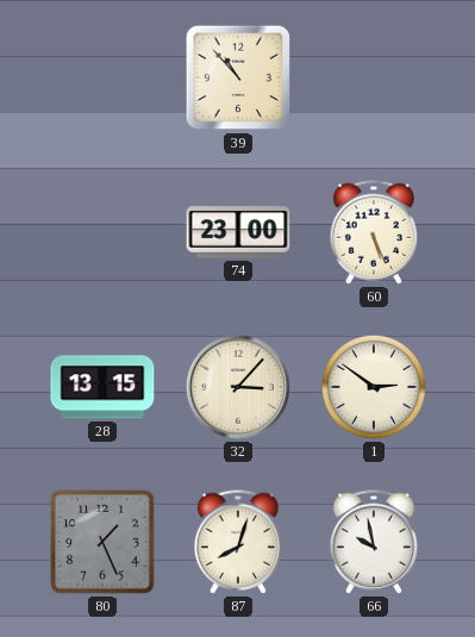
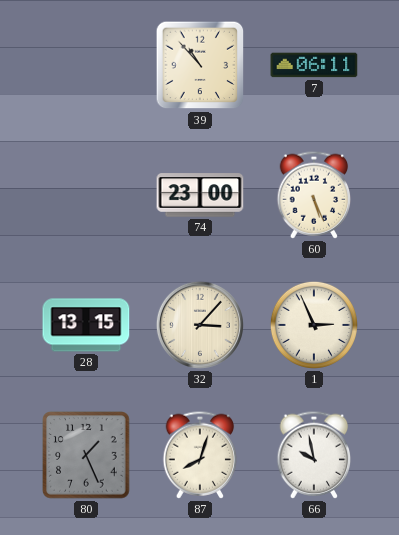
7: none -> 06:11
1: 2:51 -> 2:56
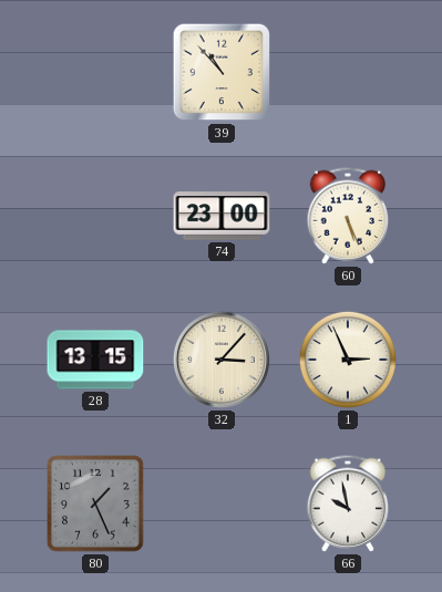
7: 06:11 -> none
87: 8:03 -> none
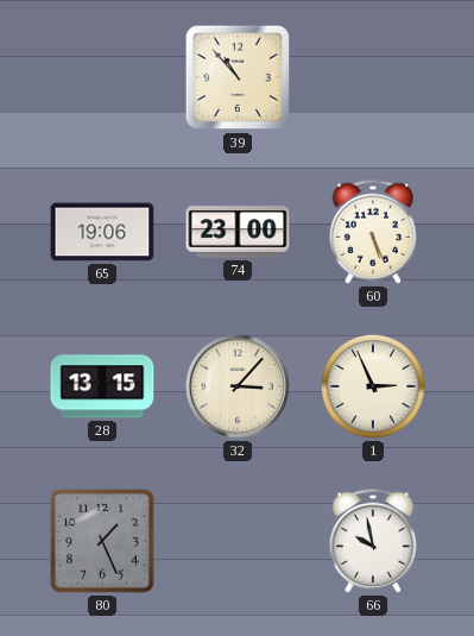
65: none -> 19:06
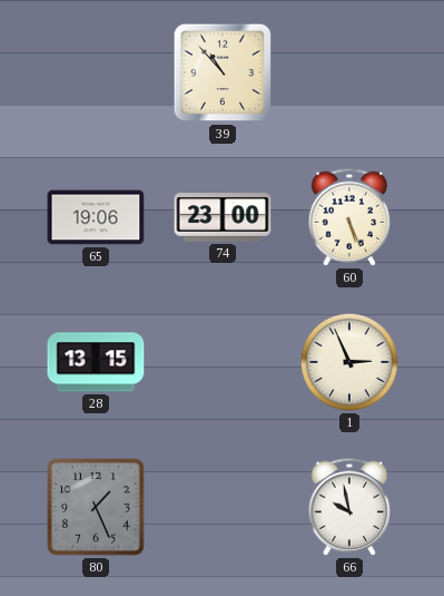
32: 3:07 -> none
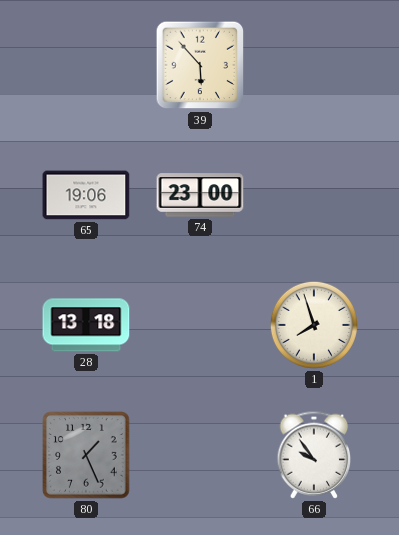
39: 10:53 -> 5:53
60: 5:26 -> none
28: 13:15 -> 13:18
1: 2:56 -> 7:57
66: 9:58 -> 9:54
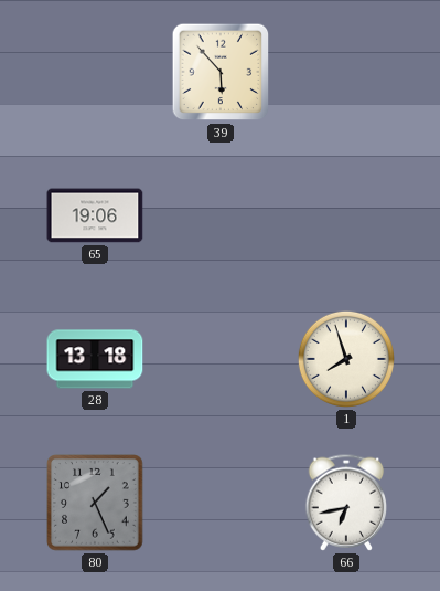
74: 23:00 -> none
66: 9:54 -> 6:43
